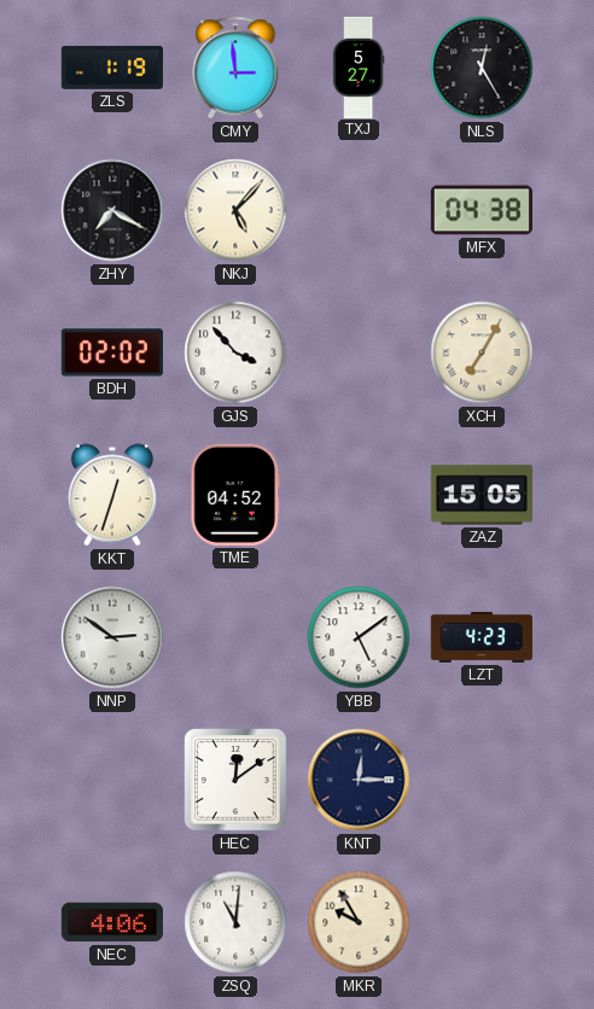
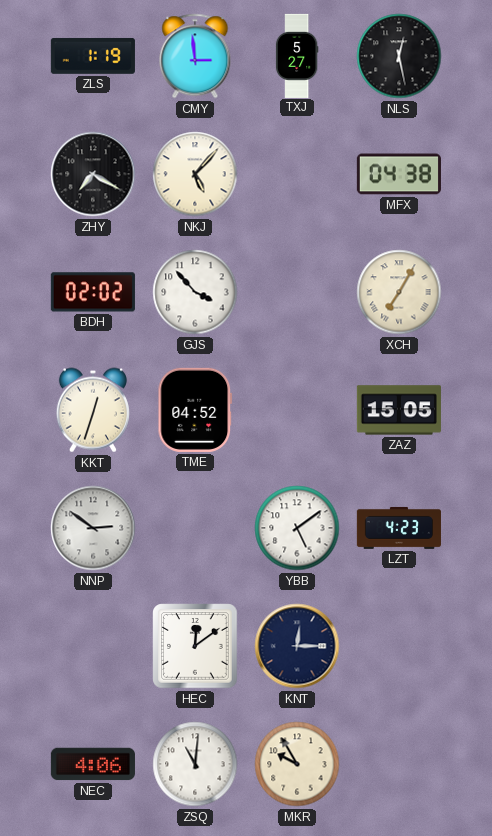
NLS: 12:25 -> 12:28
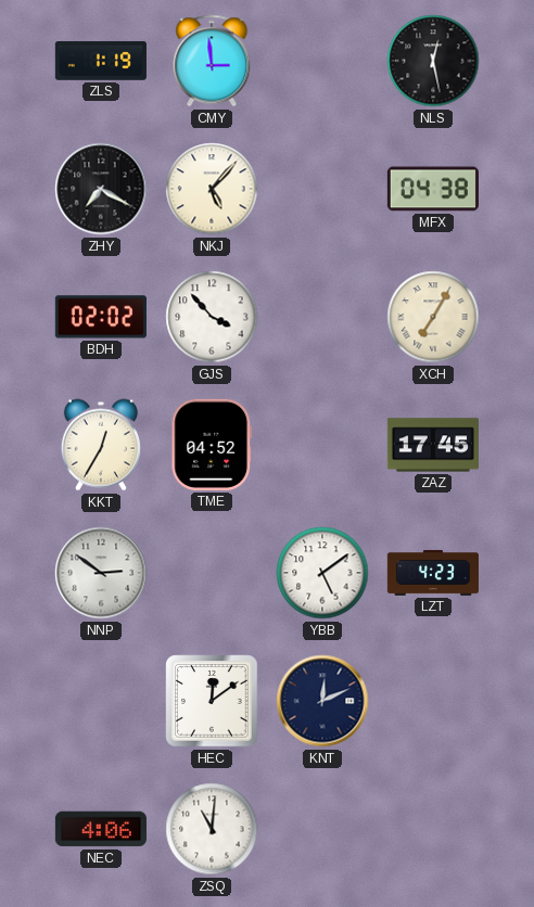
TXJ: 5:27 -> none
KKT: 12:33 -> 12:35
ZAZ: 15:05 -> 17:45
KNT: 12:15 -> 12:11
MKR: 9:55 -> none
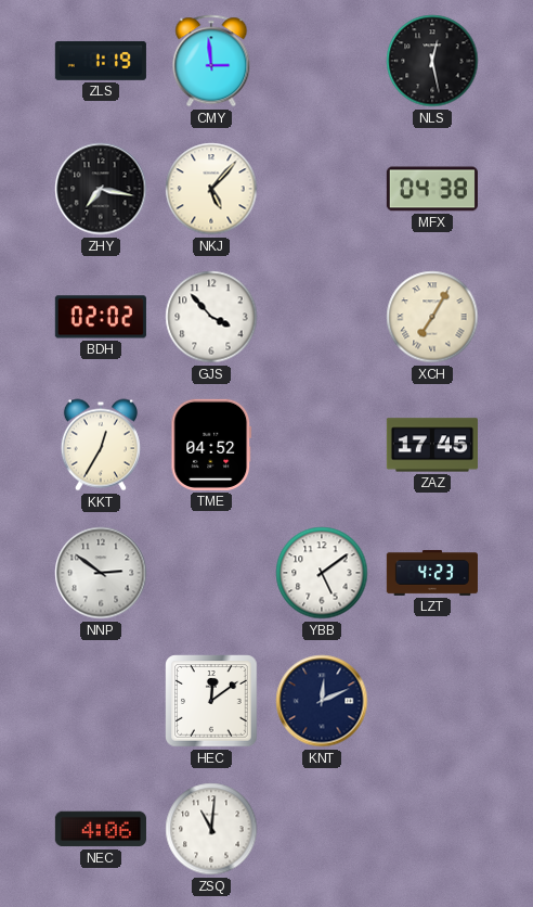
ZHY: 7:20 -> 7:17
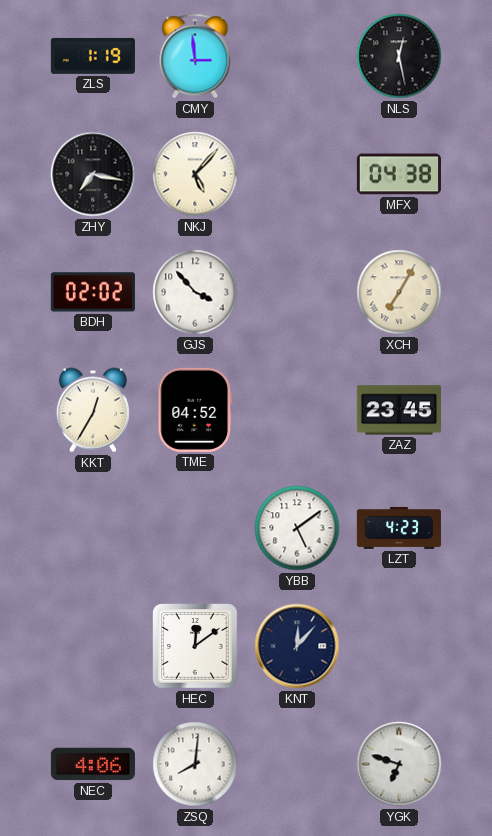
ZAZ: 17:45 -> 23:45
NNP: 2:51 -> none
KNT: 12:11 -> 12:07
ZSQ: 11:01 -> 8:01
YGK: none -> 6:48
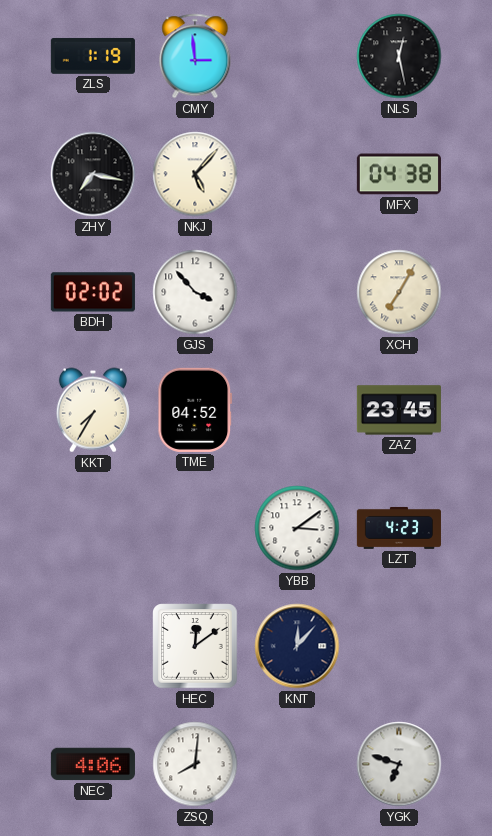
KKT: 12:35 -> 7:35
YBB: 5:09 -> 3:09
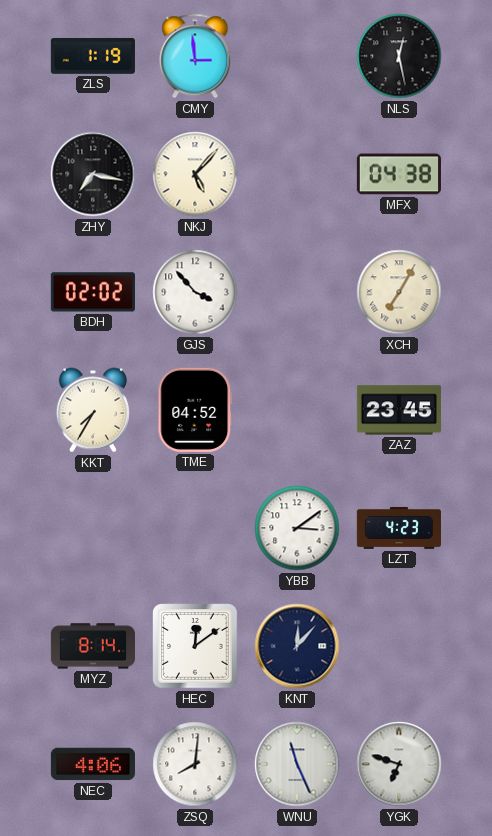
MYZ: none -> 8:14
WNU: none -> 11:26
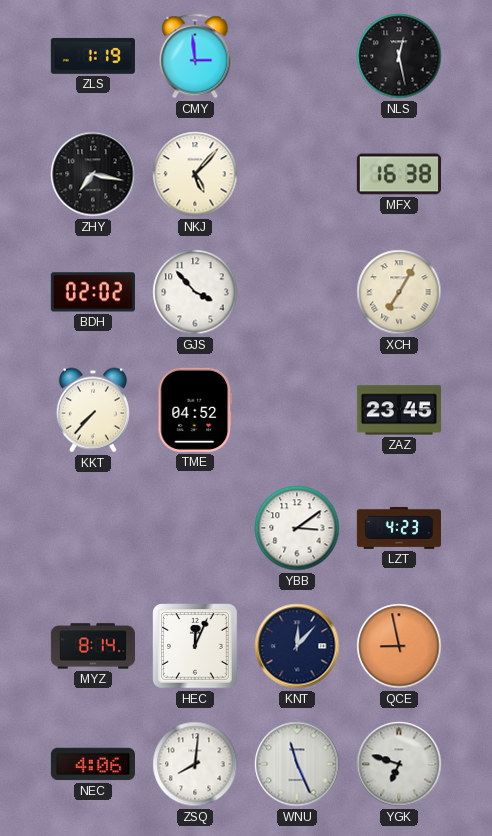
MFX: 04:38 -> 16:38
KKT: 7:35 -> 7:37
HEC: 12:09 -> 12:04
QCE: none -> 8:58
